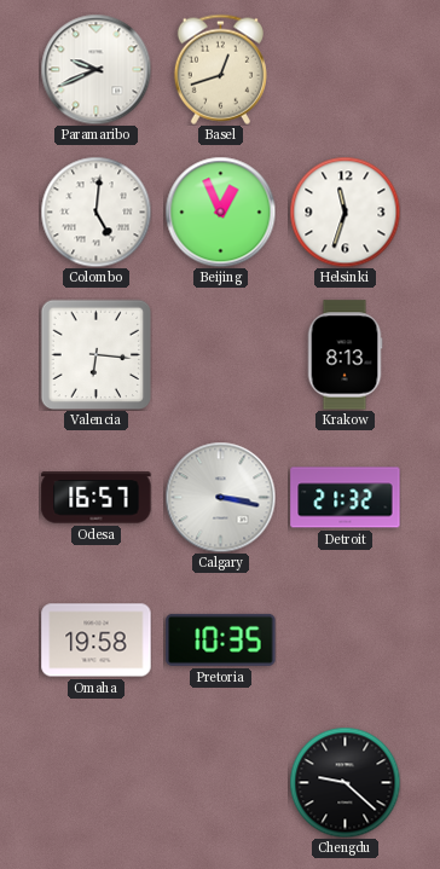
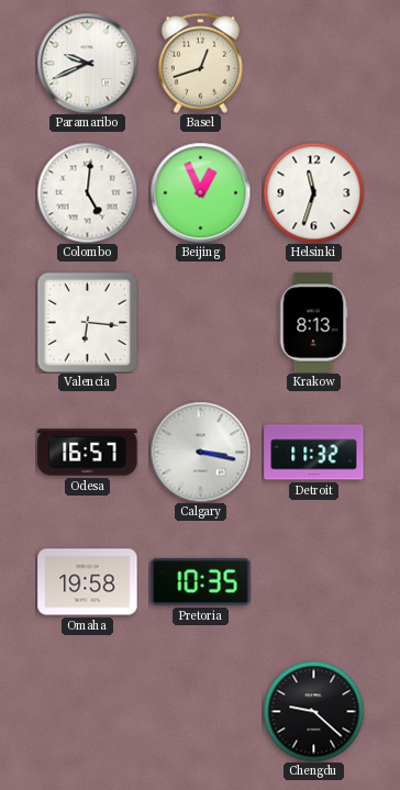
Detroit: 21:32 -> 11:32
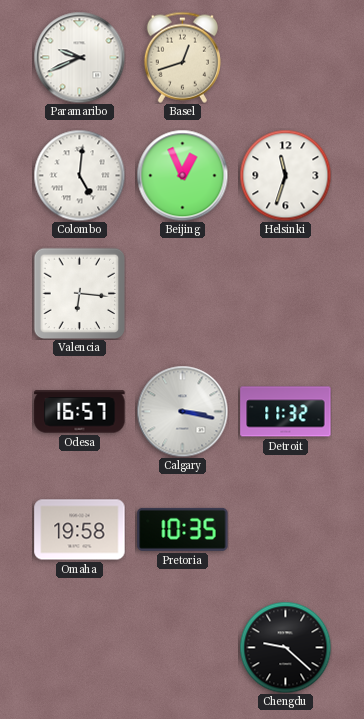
Krakow: 8:13 -> none
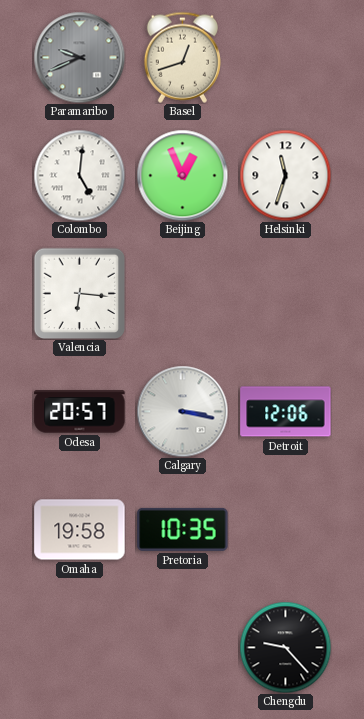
Paramaribo dial: white -> grey
Odesa: 16:57 -> 20:57
Detroit: 11:32 -> 12:06
Chengdu: 9:22 -> 9:23
